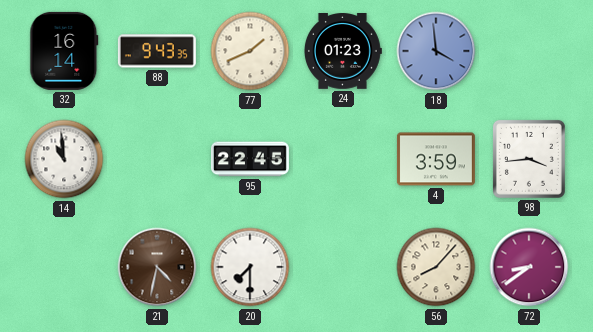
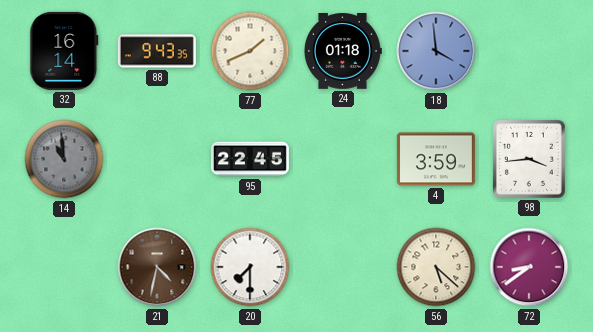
24: 01:23 -> 01:18
14 dial: white -> grey
56: 8:07 -> 5:22
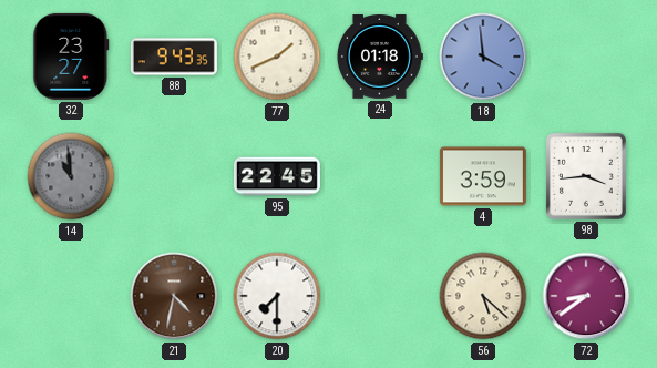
32: 16:14 -> 23:27
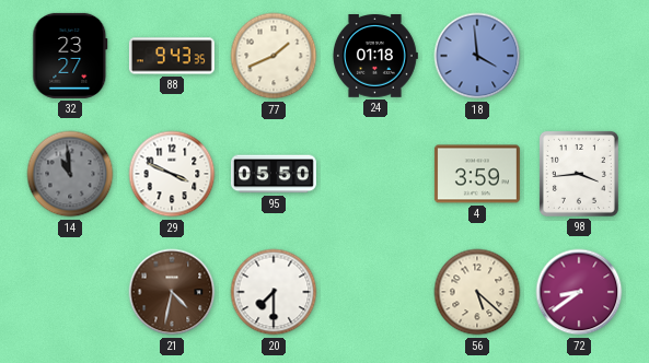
29: none -> 3:49
95: 22:45 -> 05:50
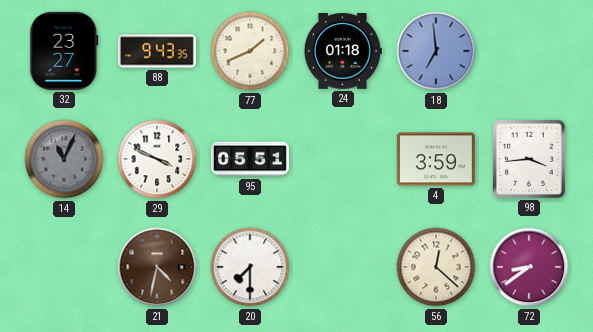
18: 3:59 -> 6:59
14: 10:59 -> 11:04
95: 05:50 -> 05:51
56: 5:22 -> 12:22
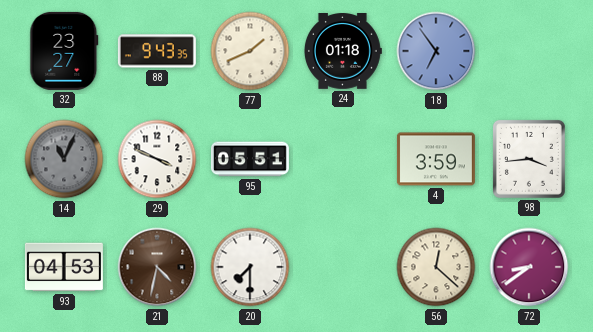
18: 6:59 -> 6:54
93: none -> 04:53
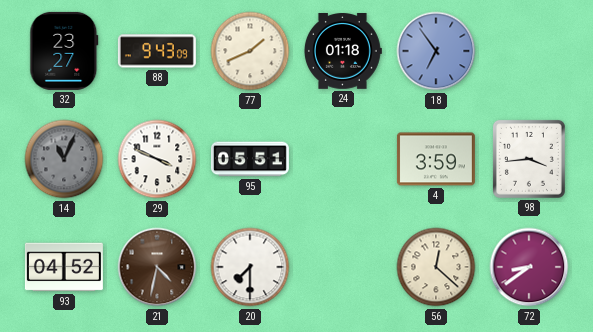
88: 9:43:35 -> 9:43:09
93: 04:53 -> 04:52
